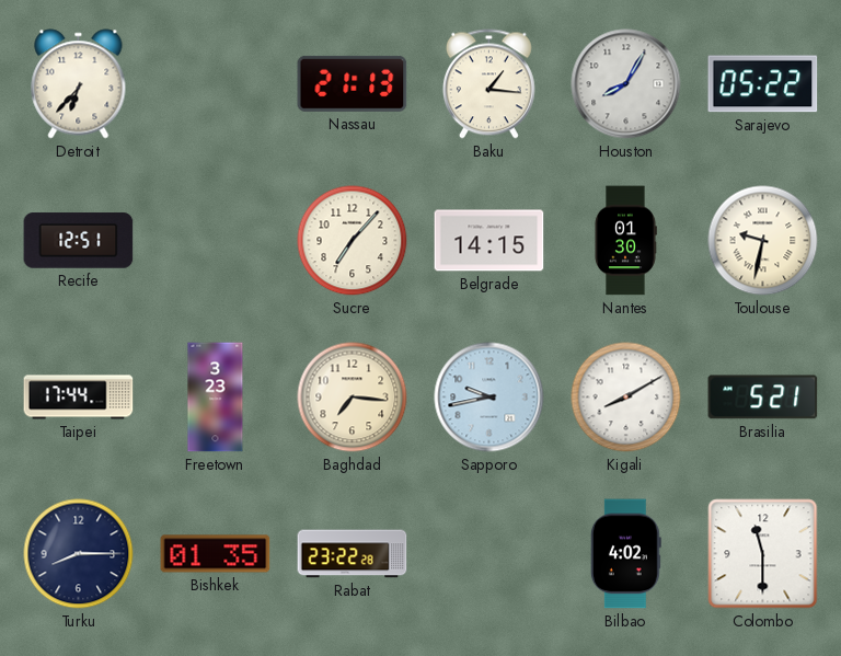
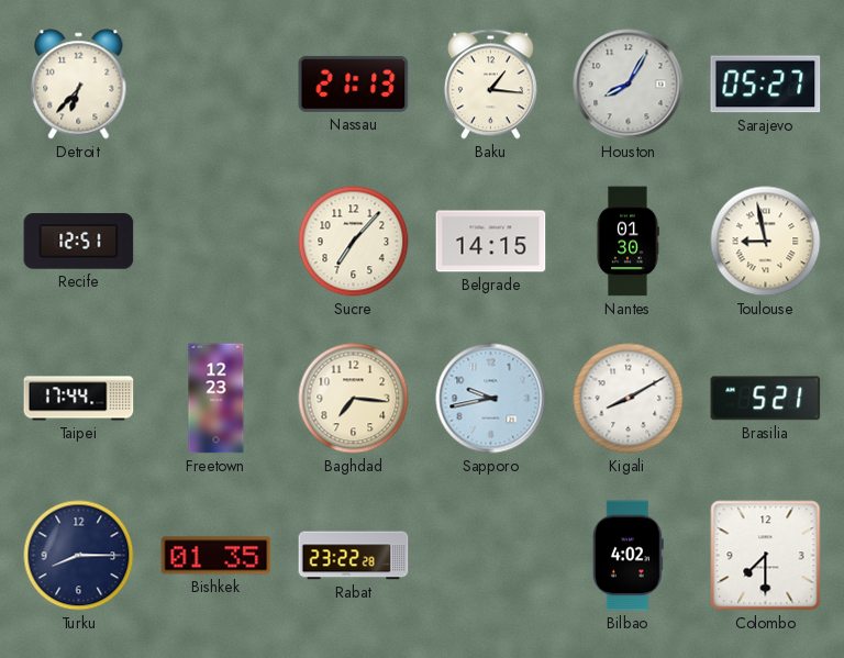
Sarajevo: 05:22 -> 05:27
Toulouse: 9:32 -> 8:58
Freetown: 3:23 -> 12:23
Colombo: 11:30 -> 7:30
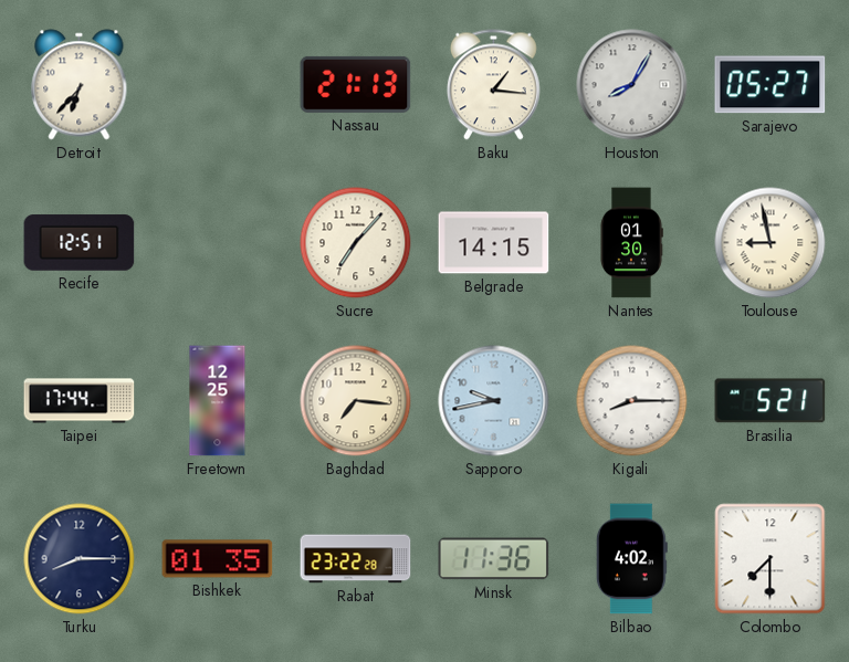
Freetown: 12:23 -> 12:25
Kigali: 8:10 -> 8:15
Minsk: none -> 11:36
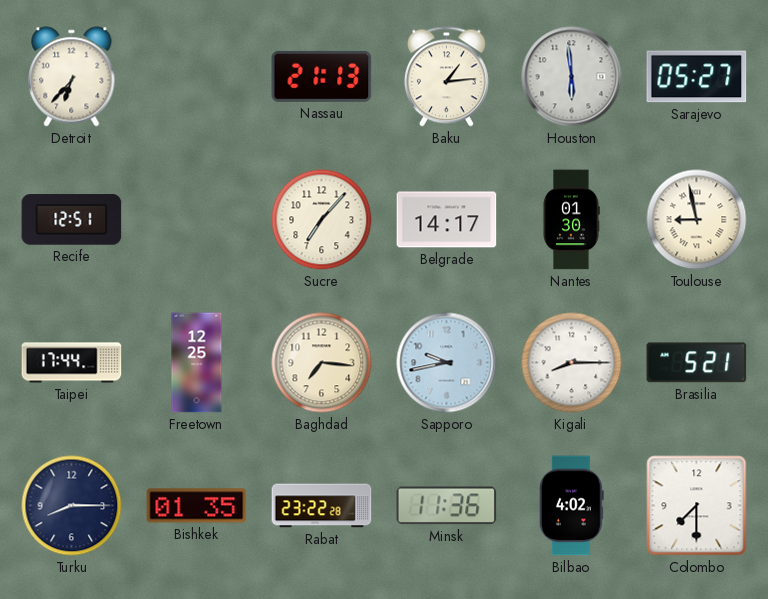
Baku: 1:16 -> 1:14
Houston: 8:05 -> 5:59
Belgrade: 14:15 -> 14:17
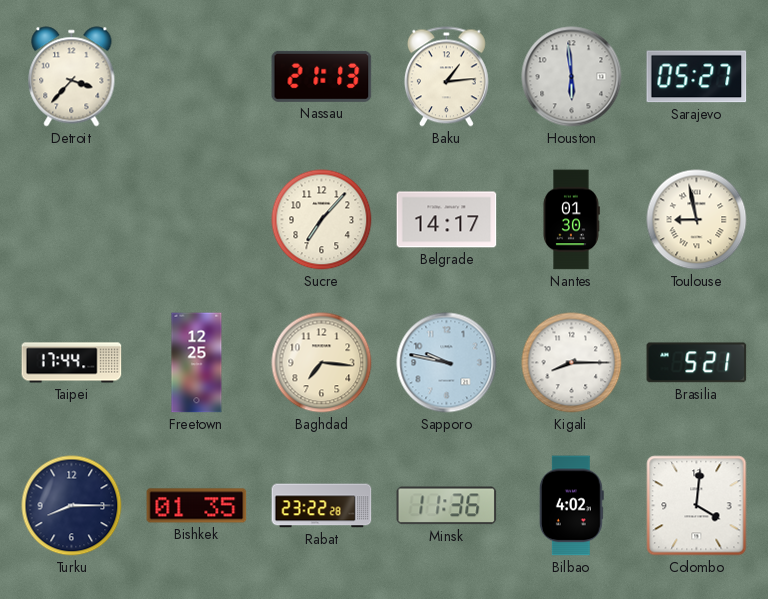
Detroit: 6:37 -> 3:37
Recife: 12:51 -> none
Sapporo: 9:43 -> 9:47
Colombo: 7:30 -> 4:01
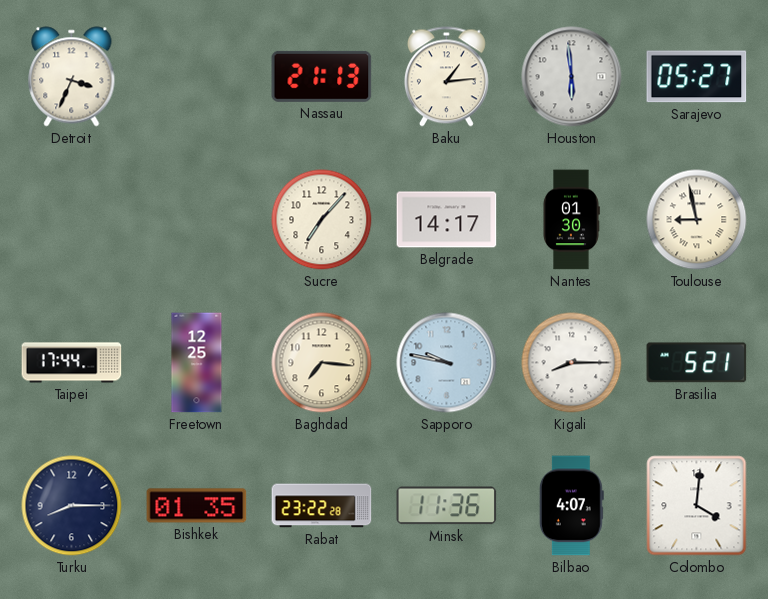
Detroit: 3:37 -> 3:34
Bilbao: 4:02 -> 4:07
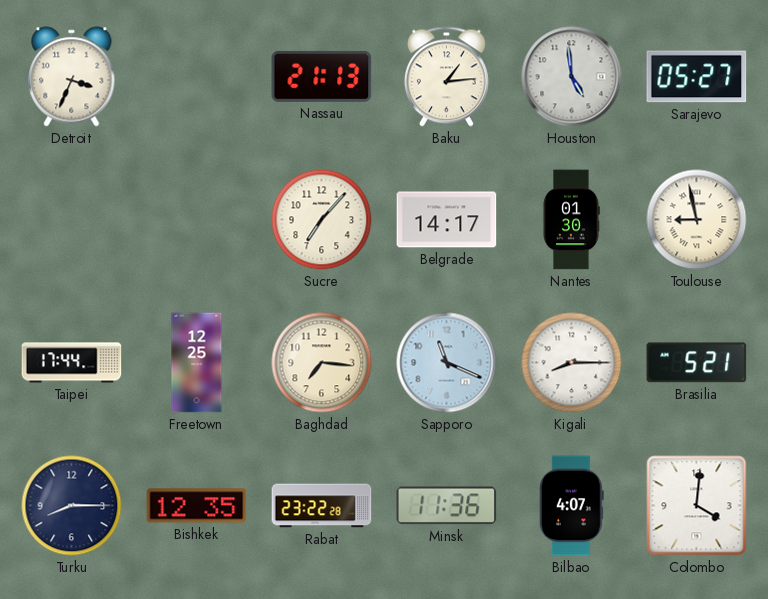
Houston: 5:59 -> 4:59
Sapporo: 9:47 -> 11:19
Bishkek: 01:35 -> 12:35
